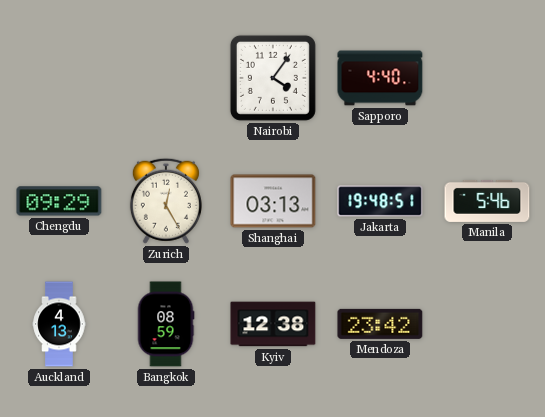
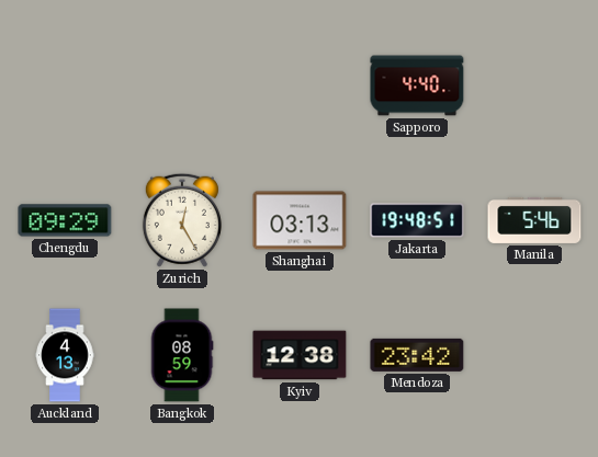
Nairobi: 4:06 -> none
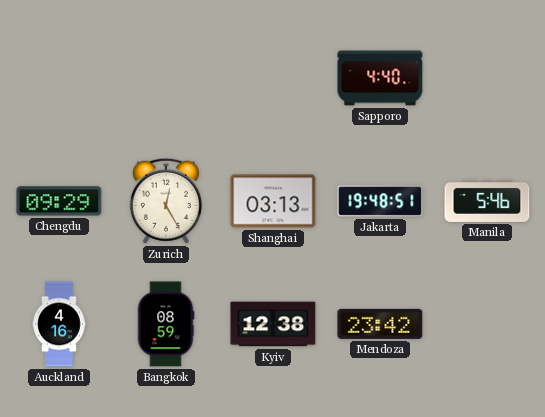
Auckland: 4:13 -> 4:16
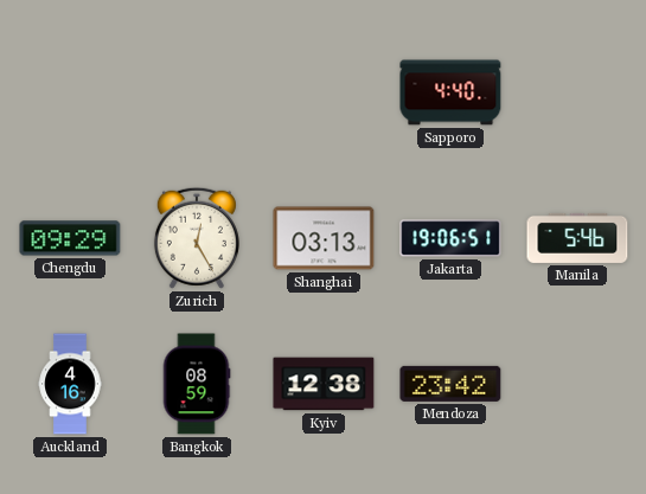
Jakarta: 19:48 -> 19:06
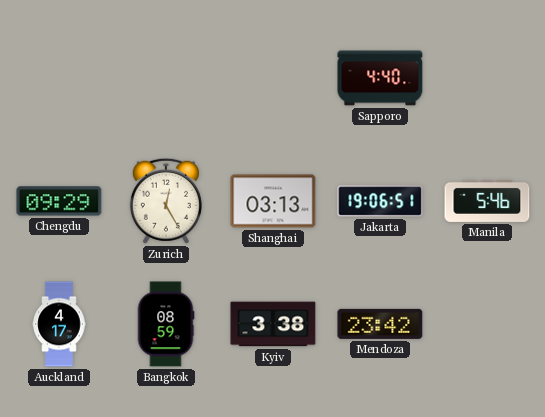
Auckland: 4:16 -> 4:17
Kyiv: 12:38 -> 3:38
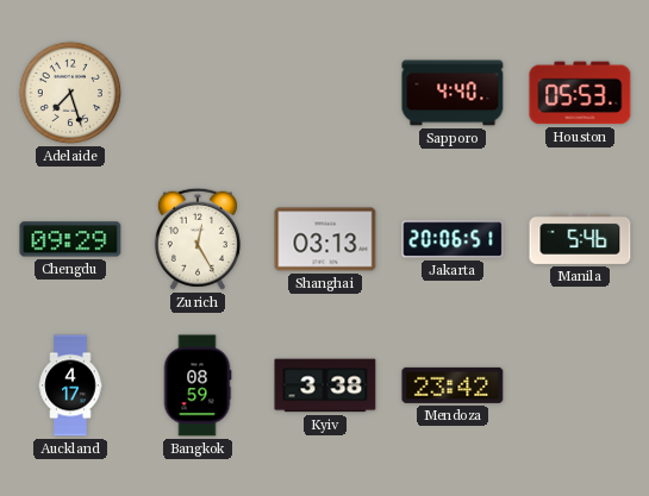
Adelaide: none -> 7:27
Houston: none -> 05:53
Jakarta: 19:06 -> 20:06
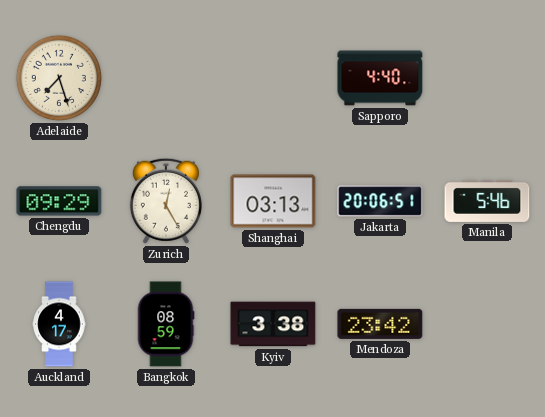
Houston: 05:53 -> none
